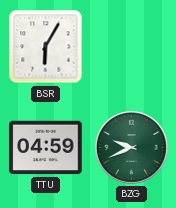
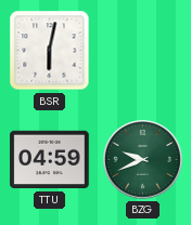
BSR: 6:05 -> 6:02
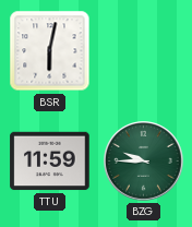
TTU: 04:59 -> 11:59
BZG: 9:41 -> 9:45
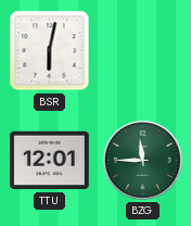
TTU: 11:59 -> 12:01
BZG: 9:45 -> 11:45
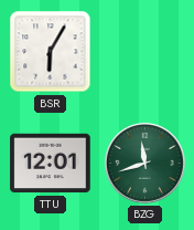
BSR: 6:02 -> 6:05
BZG: 11:45 -> 11:42
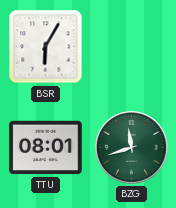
TTU: 12:01 -> 08:01
